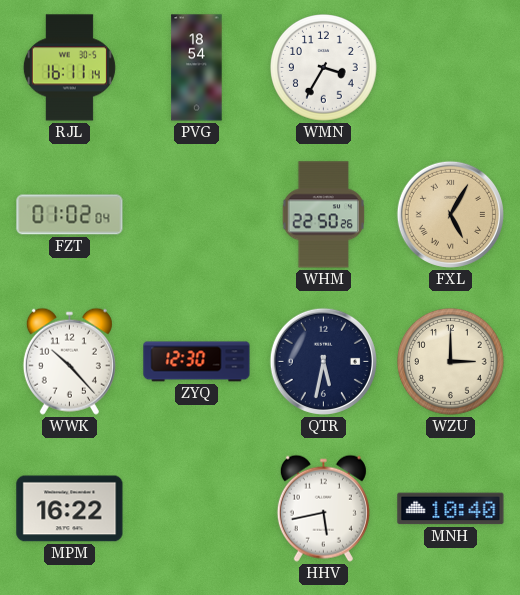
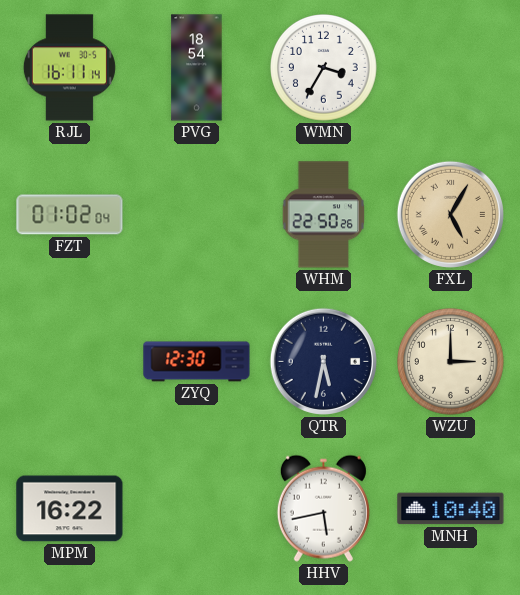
WWK: 10:23 -> none
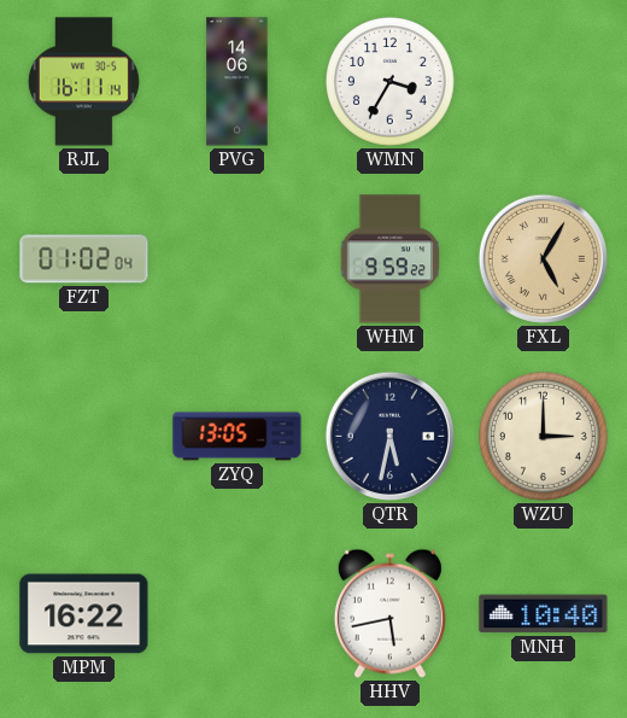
PVG: 18:54 -> 14:06
WHM: 22:50 -> 9:59
ZYQ: 12:30 -> 13:05
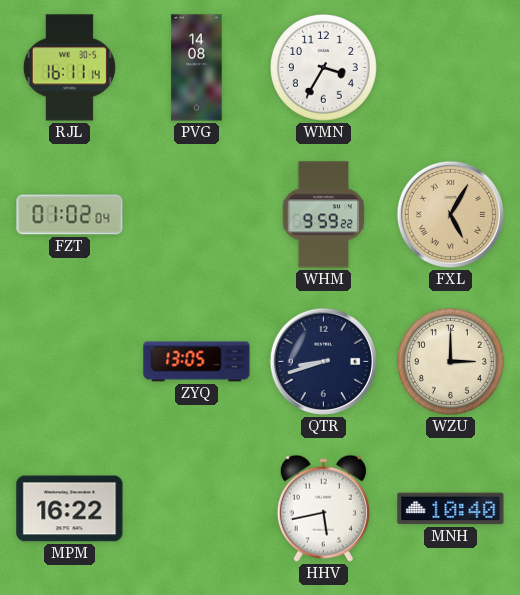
PVG: 14:06 -> 14:08
QTR: 5:32 -> 8:42
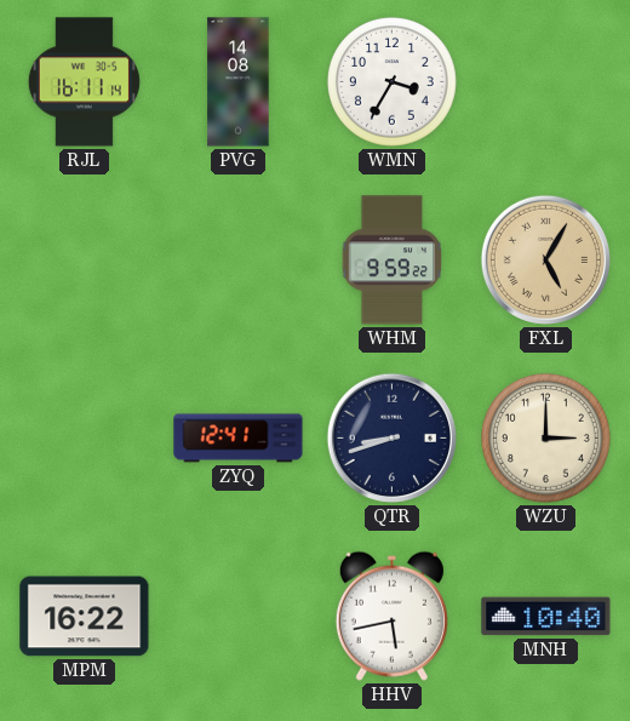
FZT: 01:02 -> none
ZYQ: 13:05 -> 12:41
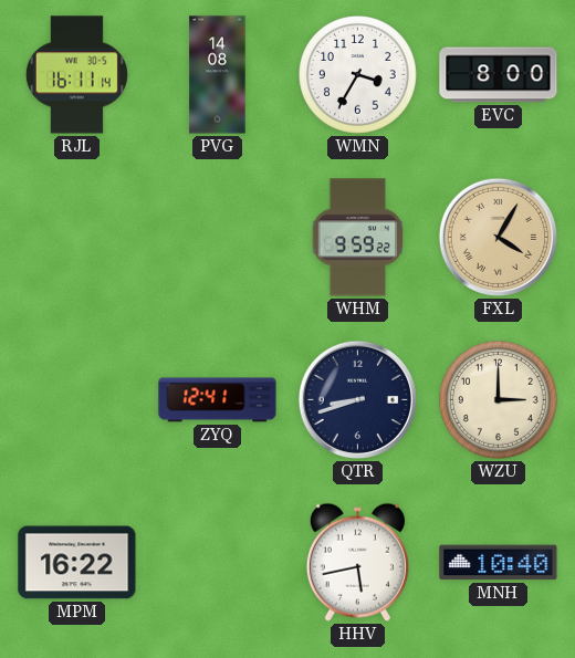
EVC: none -> 8:00
FXL: 5:05 -> 4:05
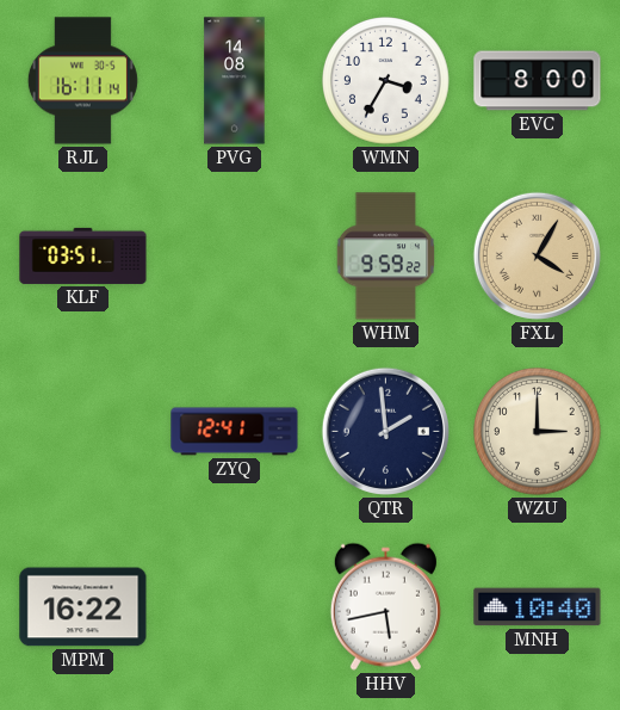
KLF: none -> 03:51
QTR: 8:42 -> 1:59
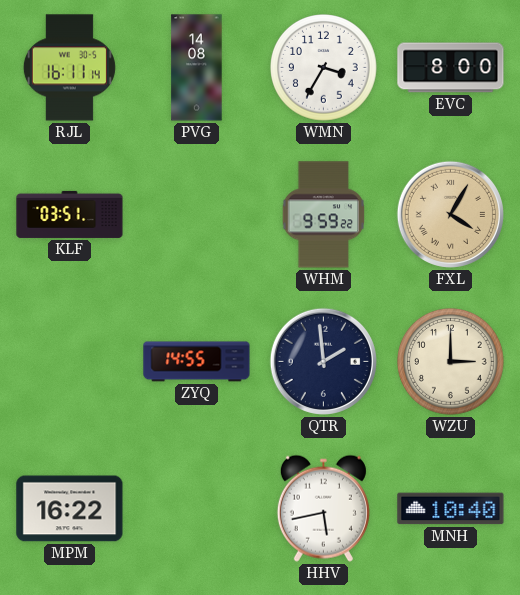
ZYQ: 12:41 -> 14:55
